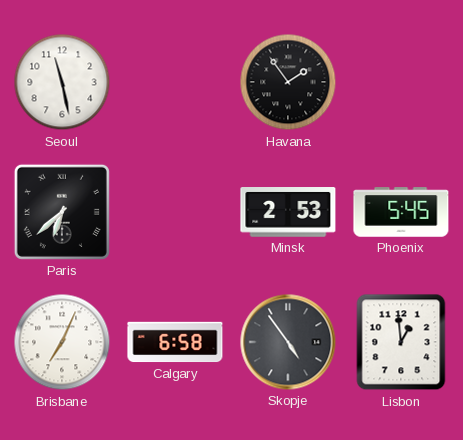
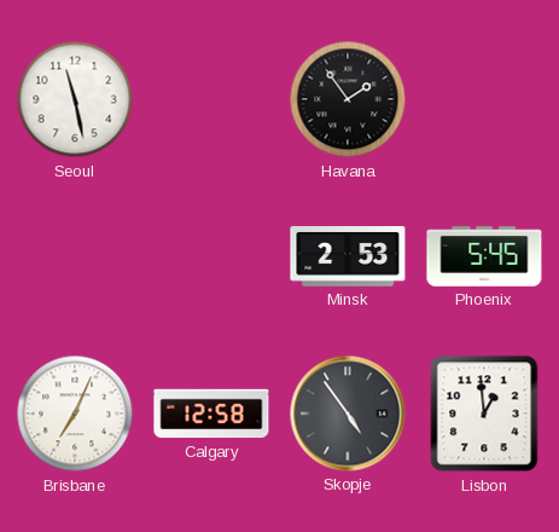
Paris: 6:38 -> none
Calgary: 6:58 -> 12:58
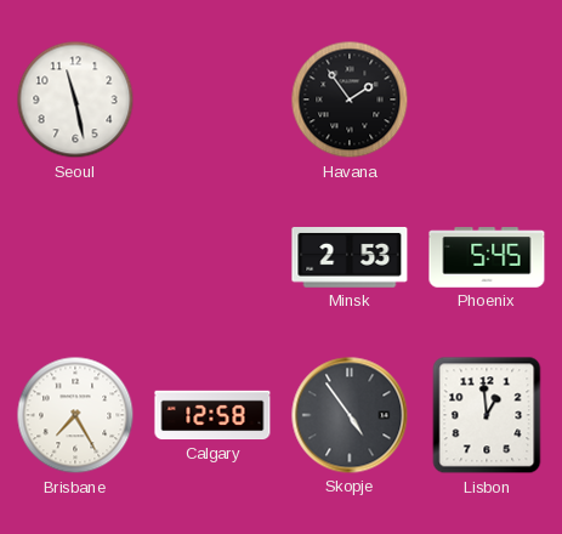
Brisbane: 7:04 -> 7:25
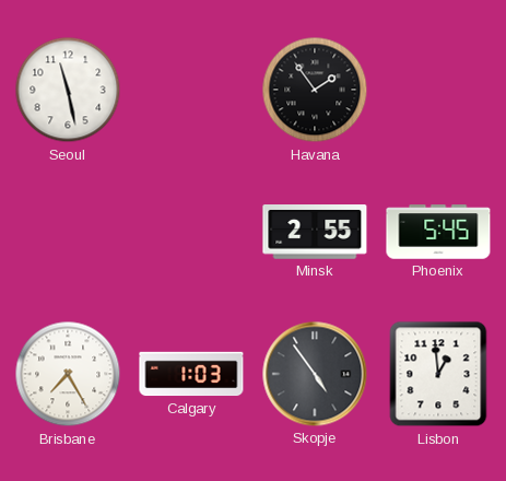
Minsk: 2:53 -> 2:55
Calgary: 12:58 -> 1:03
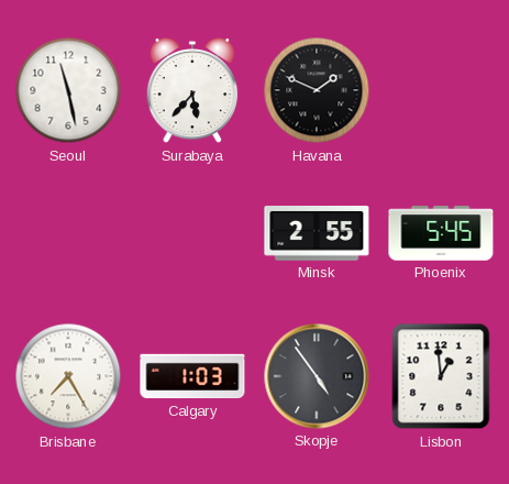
Surabaya: none -> 5:37
Havana: 1:54 -> 1:49
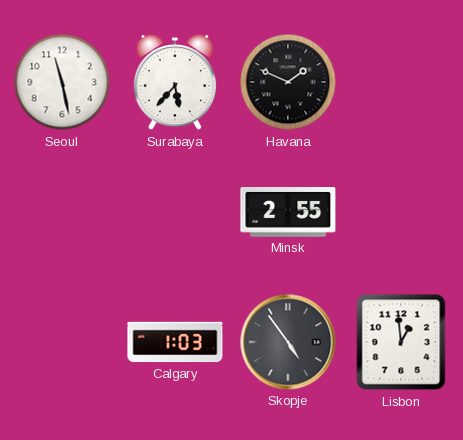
Phoenix: 5:45 -> none
Brisbane: 7:25 -> none
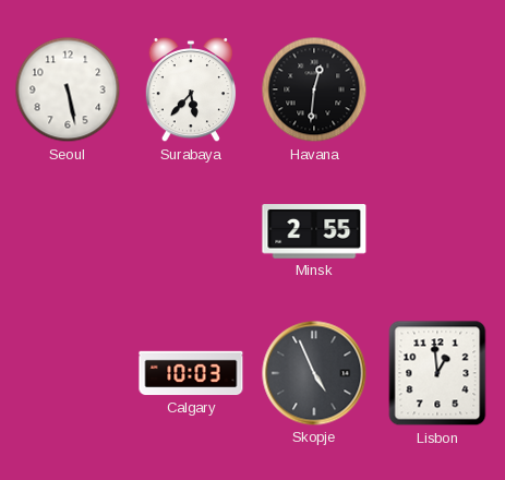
Seoul: 11:28 -> 5:28
Havana: 1:49 -> 12:31
Calgary: 1:03 -> 10:03
Skopje: 4:54 -> 4:56
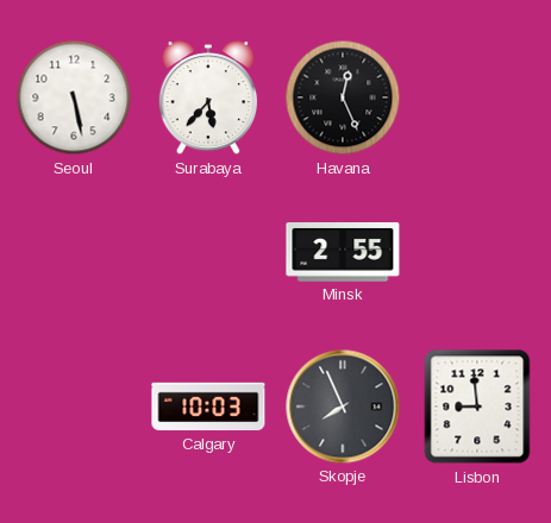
Havana: 12:31 -> 12:26
Skopje: 4:56 -> 7:56
Lisbon: 12:59 -> 8:59
